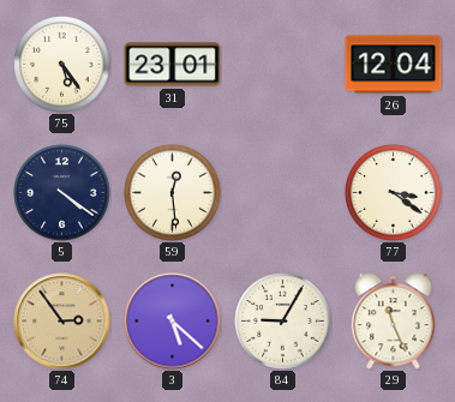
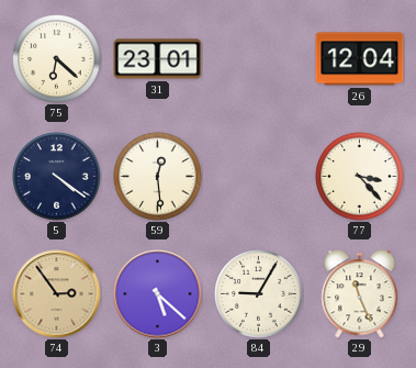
75: 5:24 -> 6:22
77: 3:21 -> 3:23
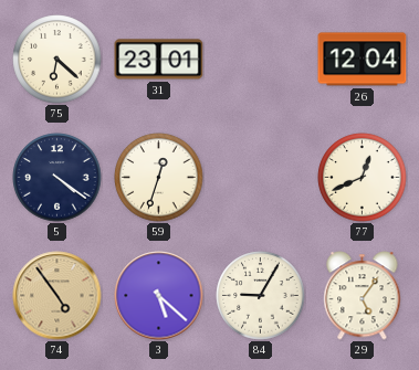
59: 12:29 -> 12:33
77: 3:23 -> 12:41
74: 2:54 -> 4:54
29: 11:26 -> 5:06
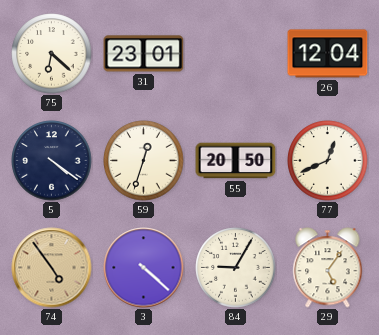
55: none -> 20:50
3: 5:22 -> 4:22
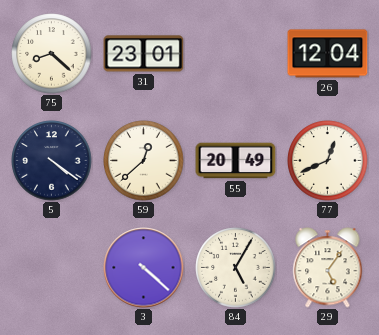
75: 6:22 -> 8:22
59: 12:33 -> 12:38
55: 20:50 -> 20:49
74: 4:54 -> none
84: 9:05 -> 5:05
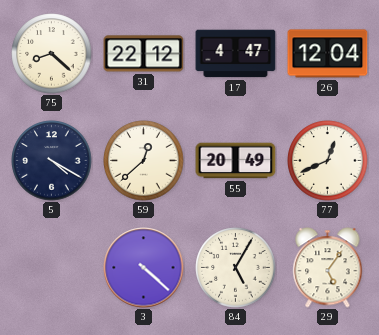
31: 23:01 -> 22:12
17: none -> 4:47
5: 4:21 -> 4:20
